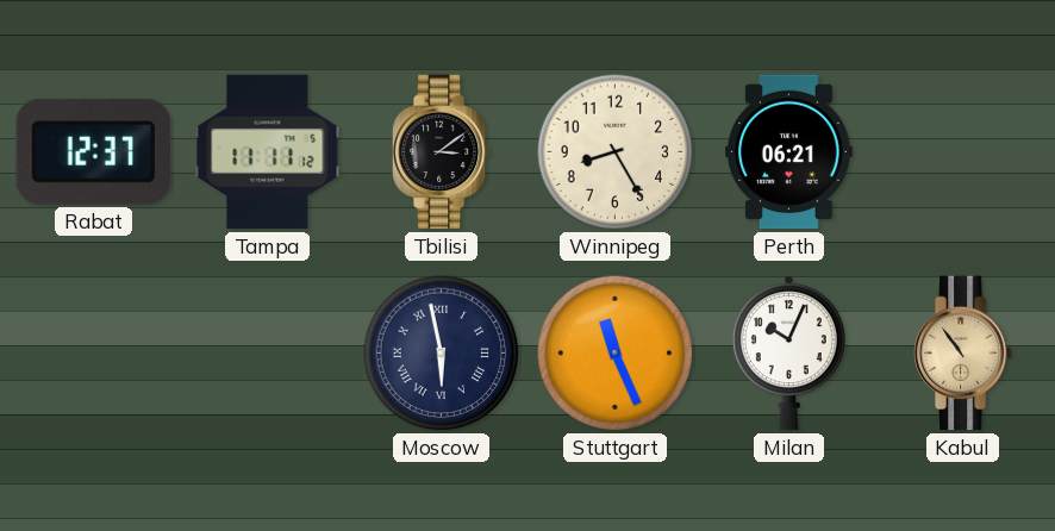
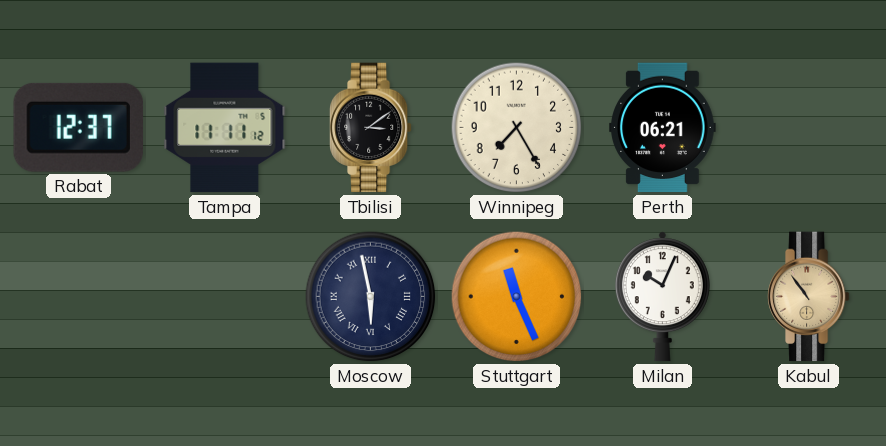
Winnipeg: 8:25 -> 7:25
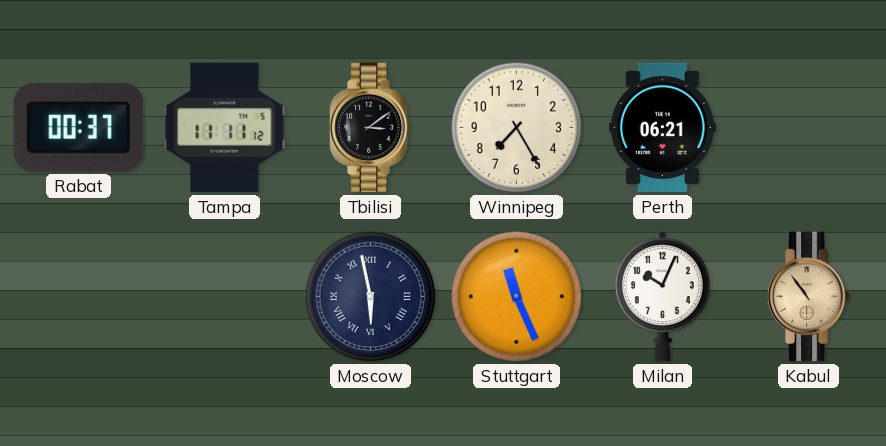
Rabat: 12:37 -> 00:37
